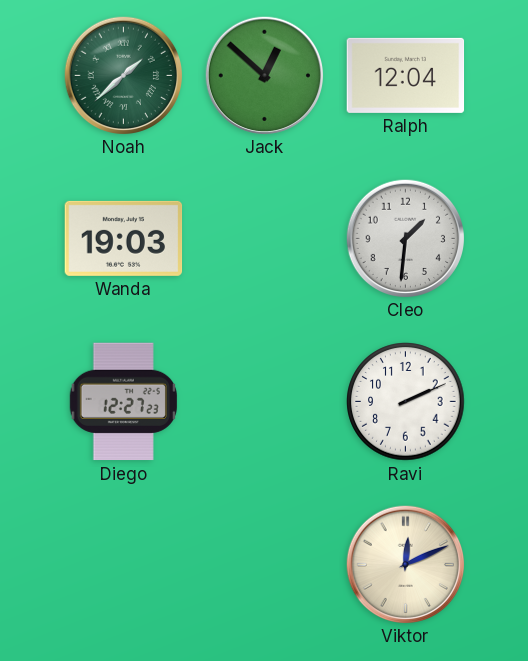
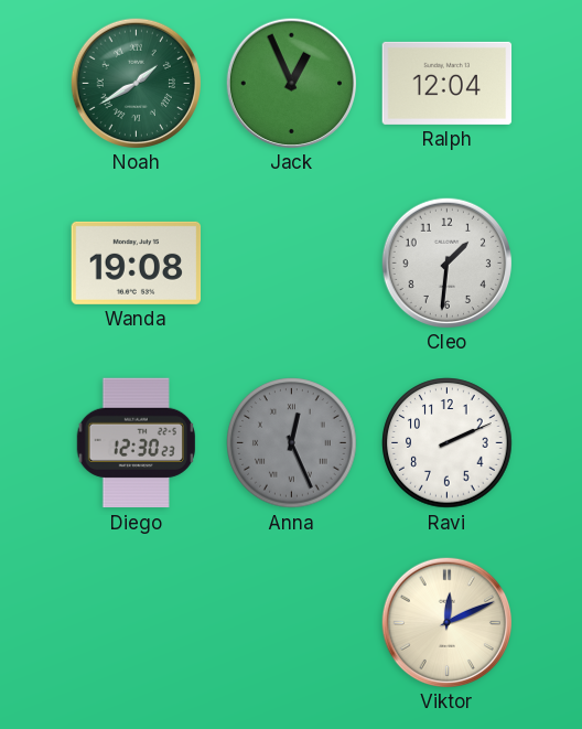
Noah: 1:38 -> 1:40
Jack: 12:52 -> 12:56
Wanda: 19:03 -> 19:08
Diego: 12:27 -> 12:30
Anna: none -> 12:26
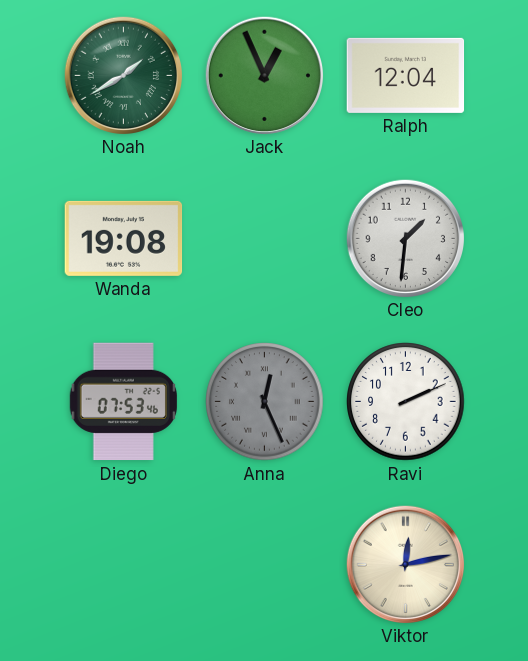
Diego: 12:30 -> 07:53
Viktor: 12:11 -> 12:13
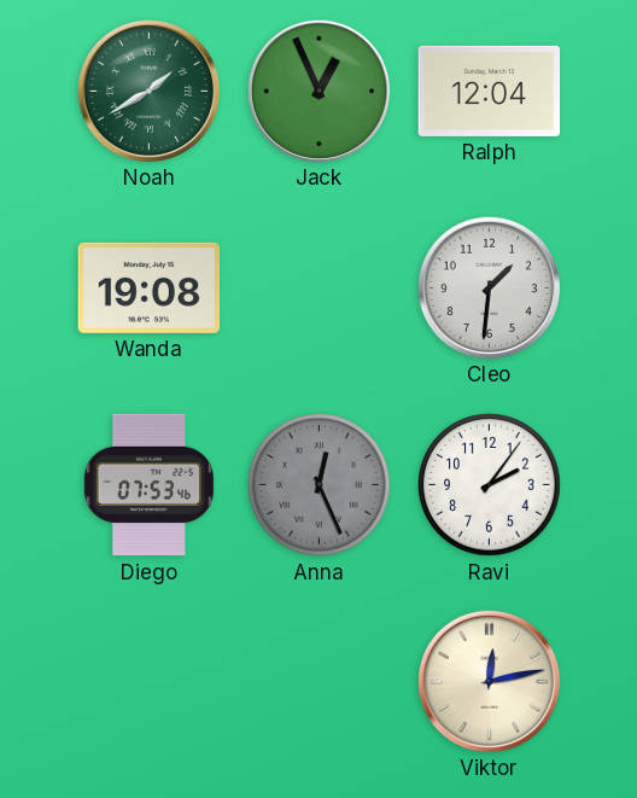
Ravi: 2:11 -> 2:06
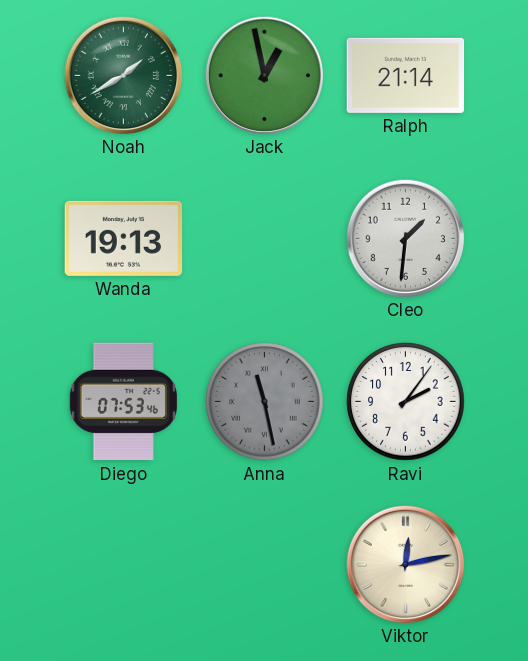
Jack: 12:56 -> 12:58
Ralph: 12:04 -> 21:14
Wanda: 19:08 -> 19:13
Anna: 12:26 -> 11:28
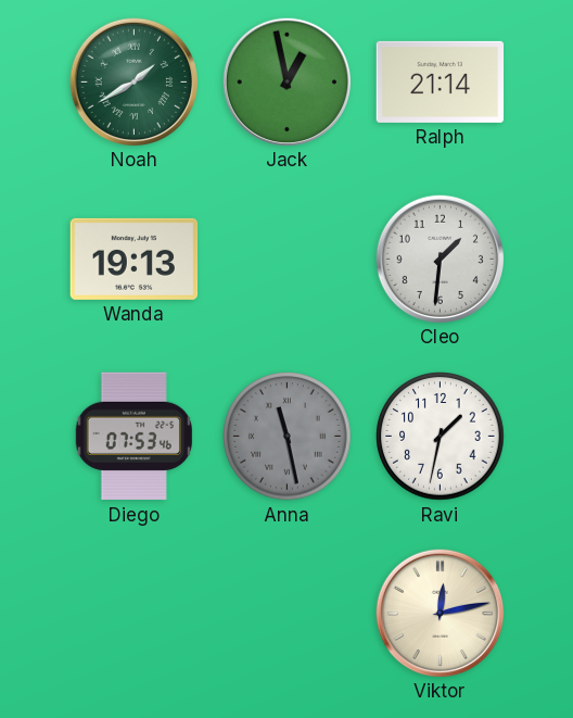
Ravi: 2:06 -> 1:32
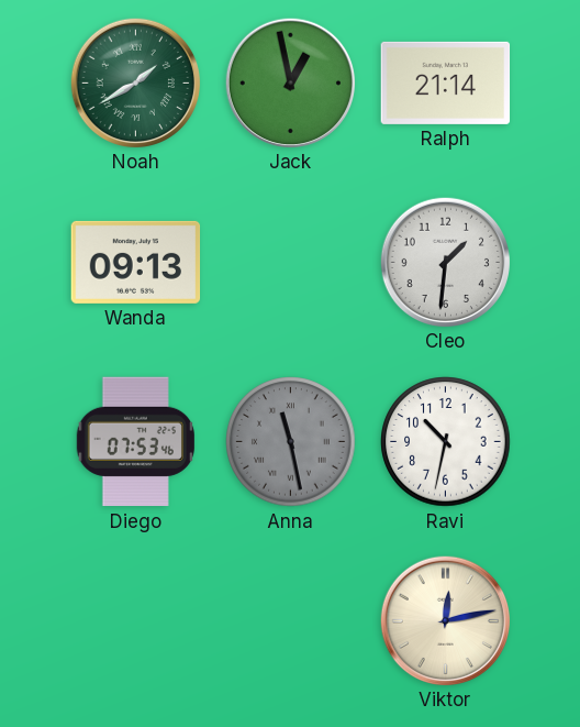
Wanda: 19:13 -> 09:13
Ravi: 1:32 -> 10:32
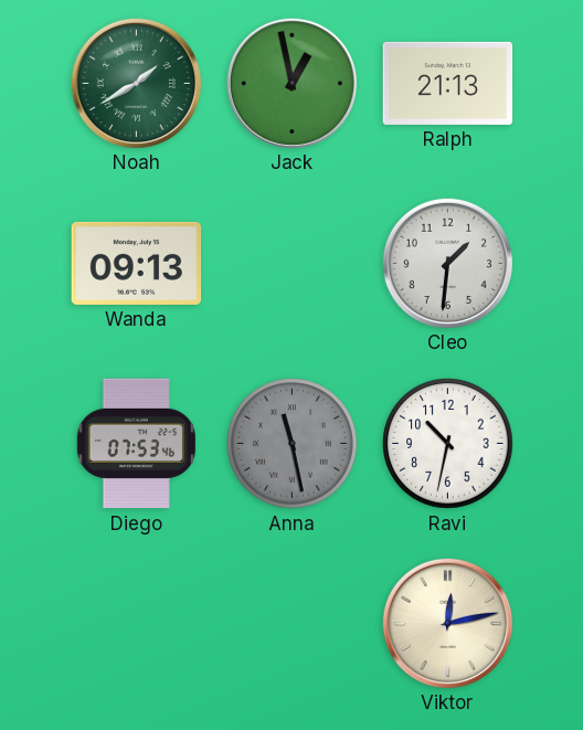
Ralph: 21:14 -> 21:13
